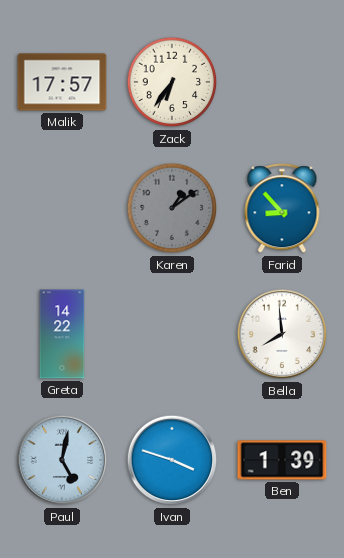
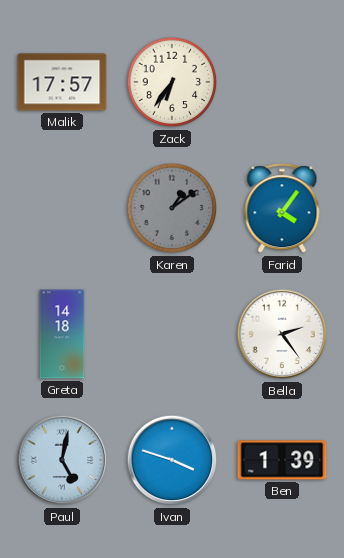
Farid: 8:53 -> 4:06
Greta: 14:22 -> 14:18
Bella: 7:59 -> 2:24
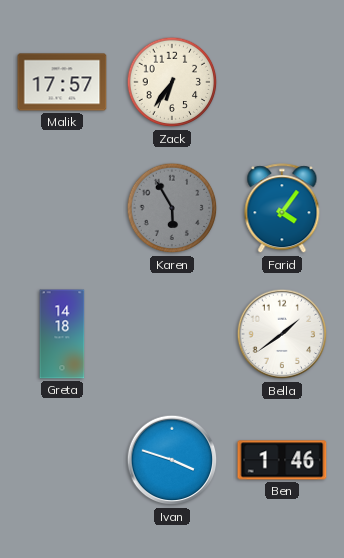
Karen: 1:09 -> 5:55
Bella: 2:24 -> 1:39
Paul: 5:02 -> none
Ben: 1:39 -> 1:46
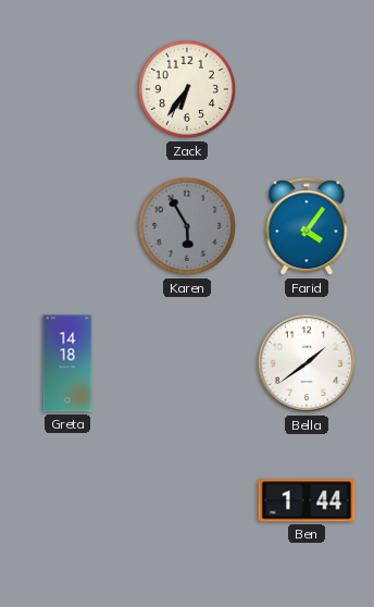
Malik: 17:57 -> none
Ivan: 3:48 -> none
Ben: 1:46 -> 1:44
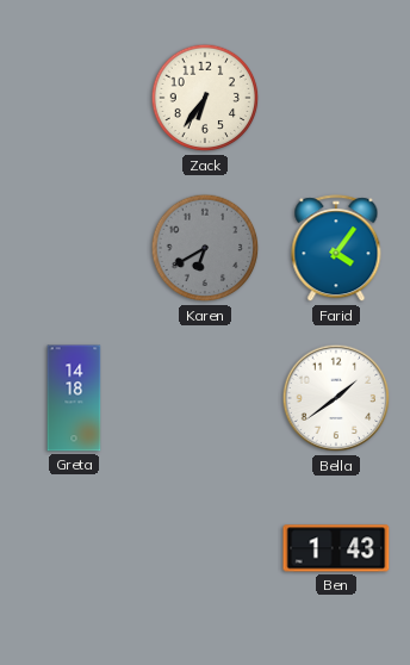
Karen: 5:55 -> 6:40
Ben: 1:44 -> 1:43
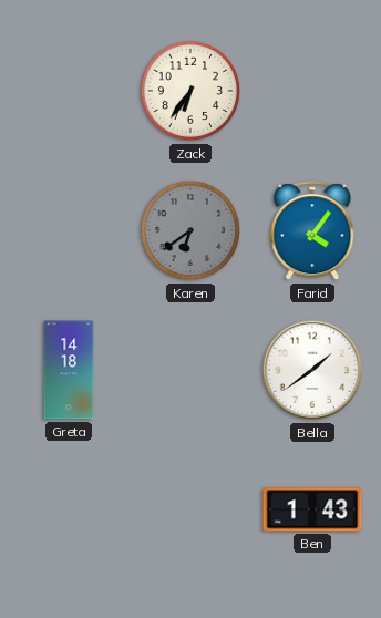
Karen: 6:40 -> 6:39
